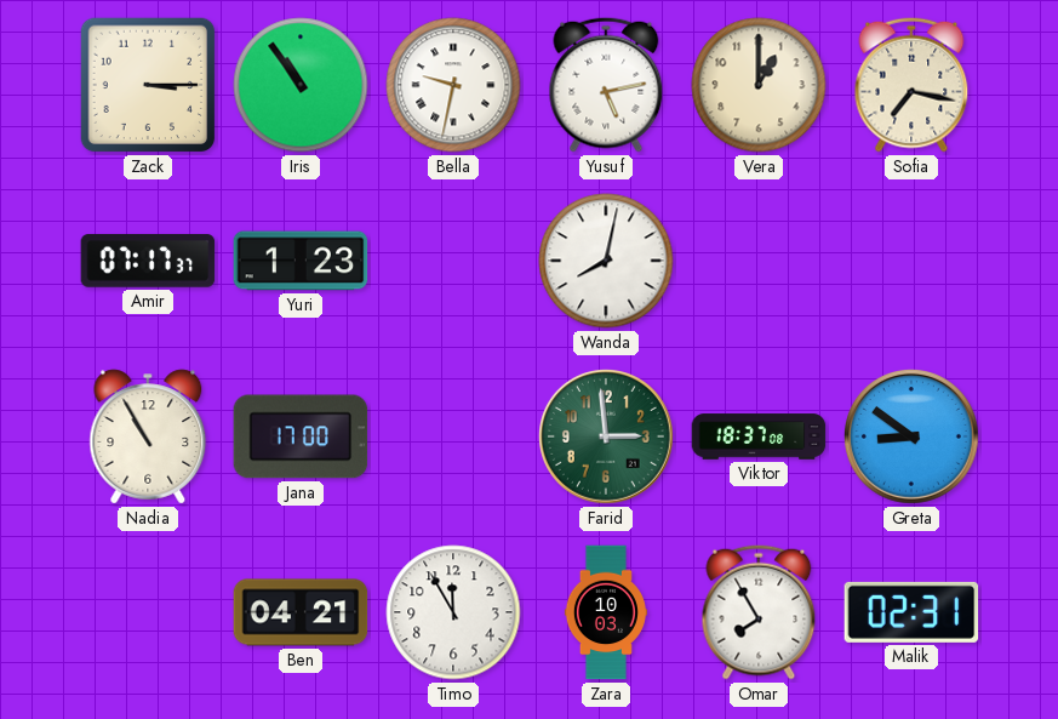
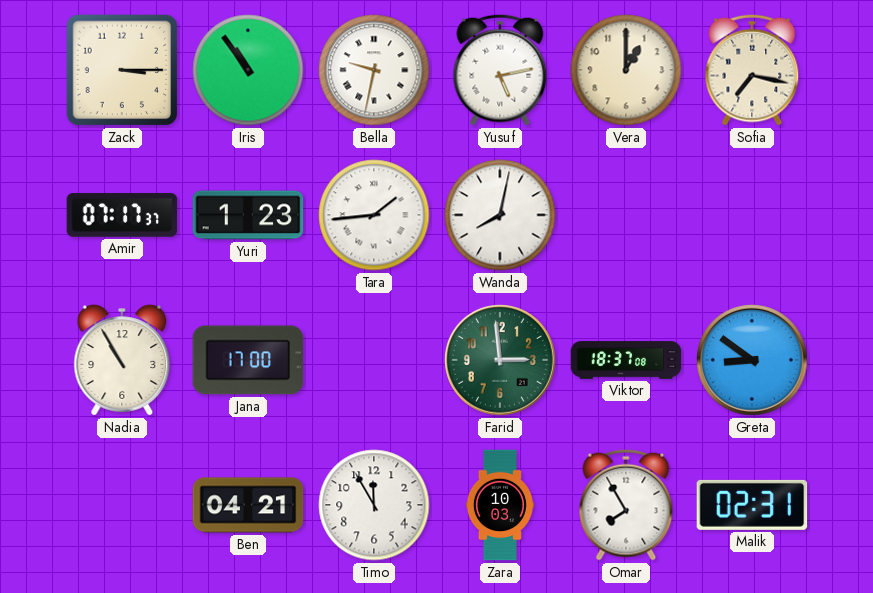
Tara: none -> 1:44
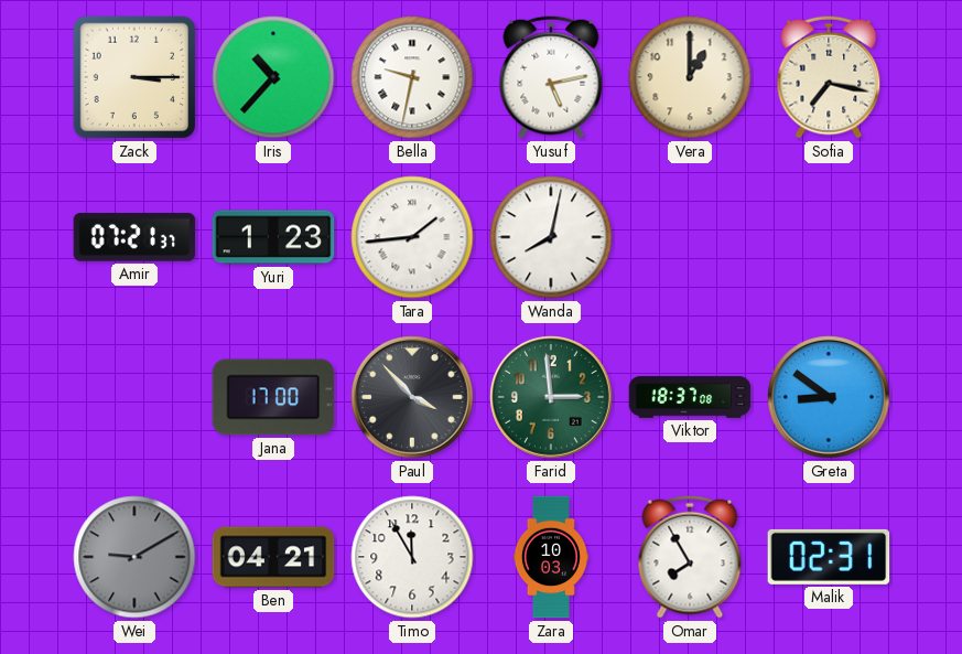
Iris: 10:54 -> 10:37
Amir: 07:17 -> 07:21
Nadia: 10:55 -> none
Paul: none -> 3:53
Wei: none -> 9:10
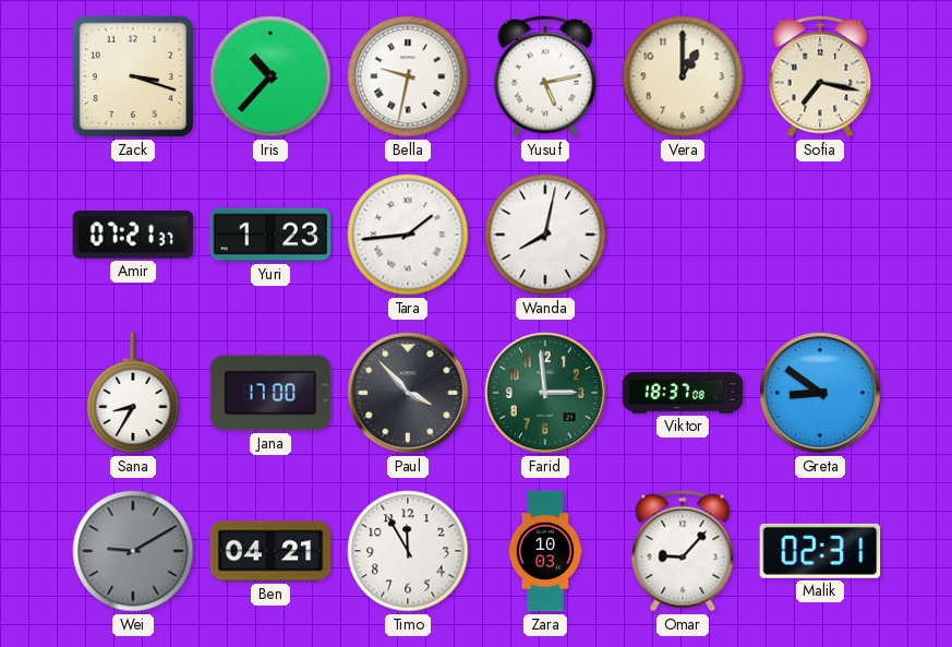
Zack: 3:15 -> 3:18
Sana: none -> 8:35
Omar: 7:55 -> 9:07
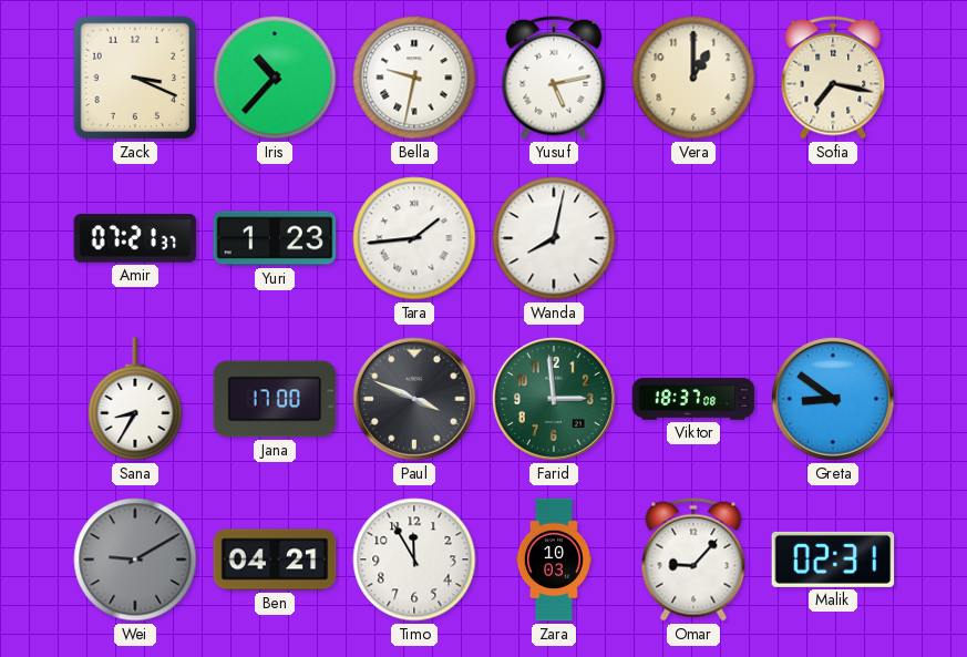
Zack: 3:18 -> 3:19
Paul: 3:53 -> 3:49
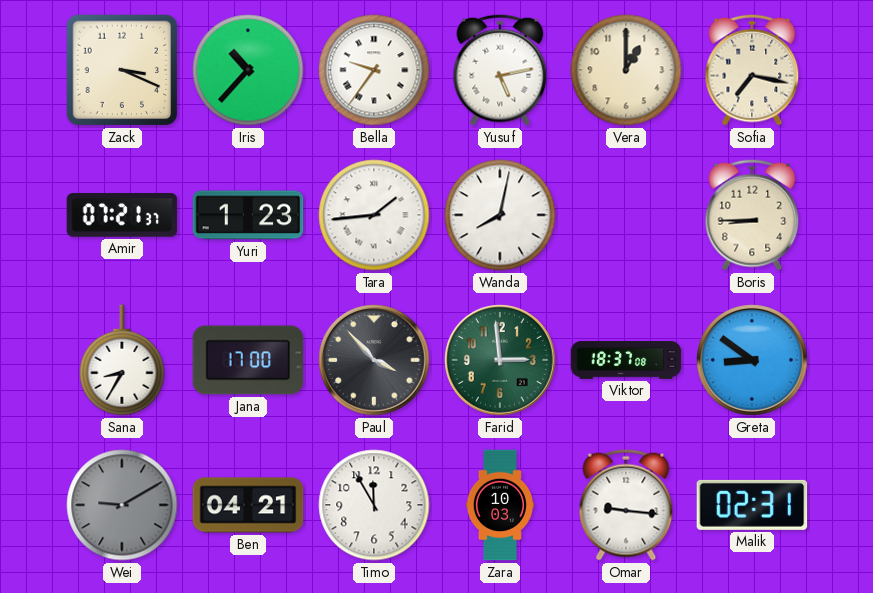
Bella: 9:32 -> 9:36
Boris: none -> 8:45
Paul: 3:49 -> 3:53
Omar: 9:07 -> 9:16
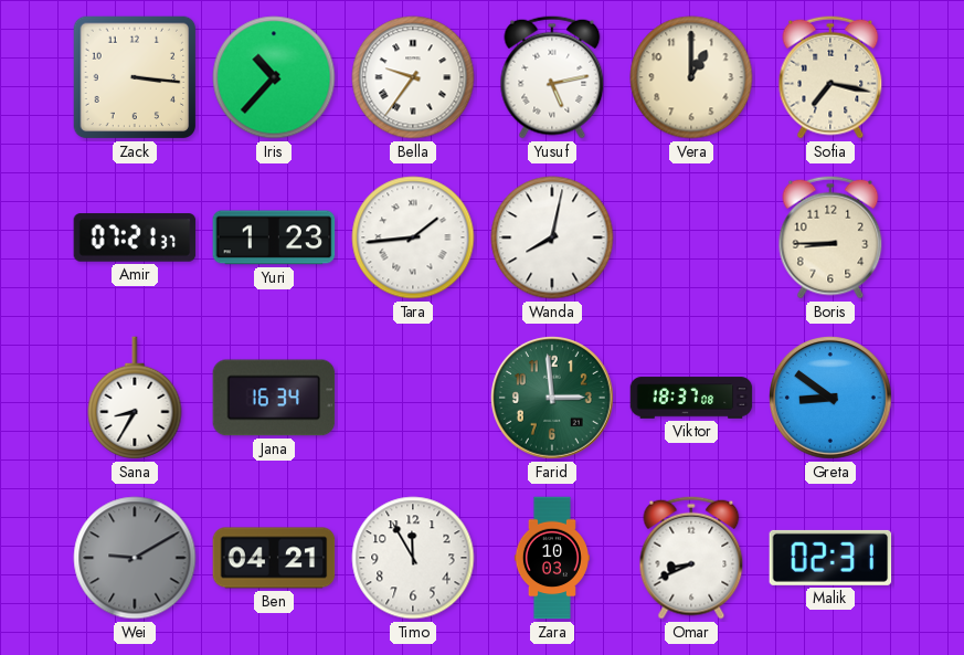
Zack: 3:19 -> 3:16
Jana: 17:00 -> 16:34
Paul: 3:53 -> none
Omar: 9:16 -> 8:41
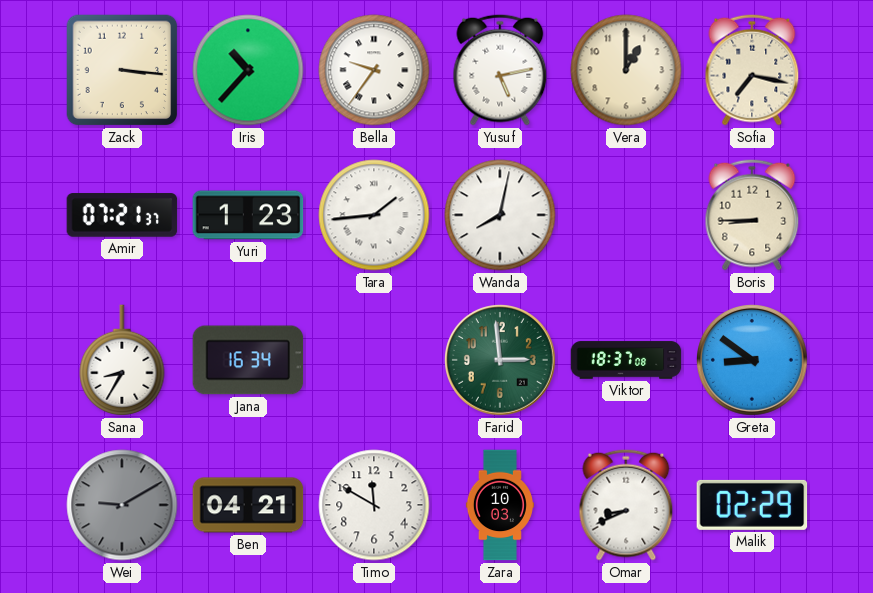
Timo: 11:55 -> 11:50
Malik: 02:31 -> 02:29
